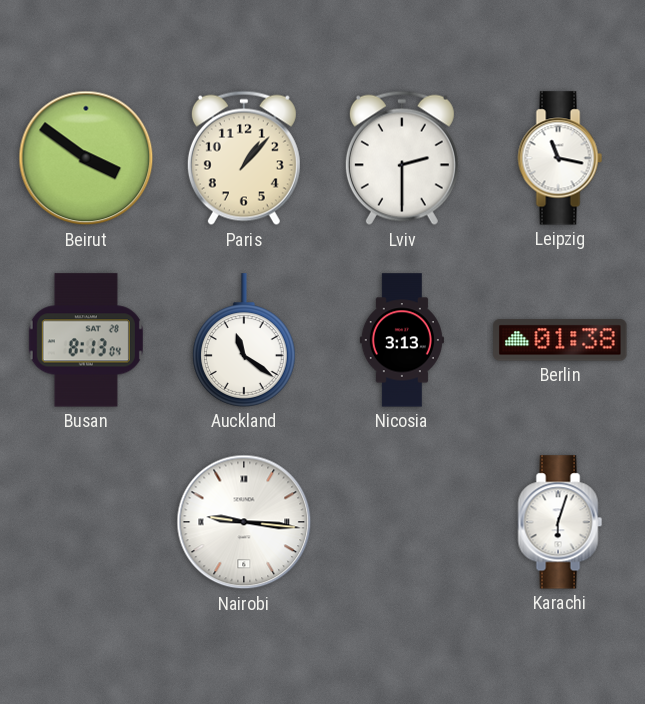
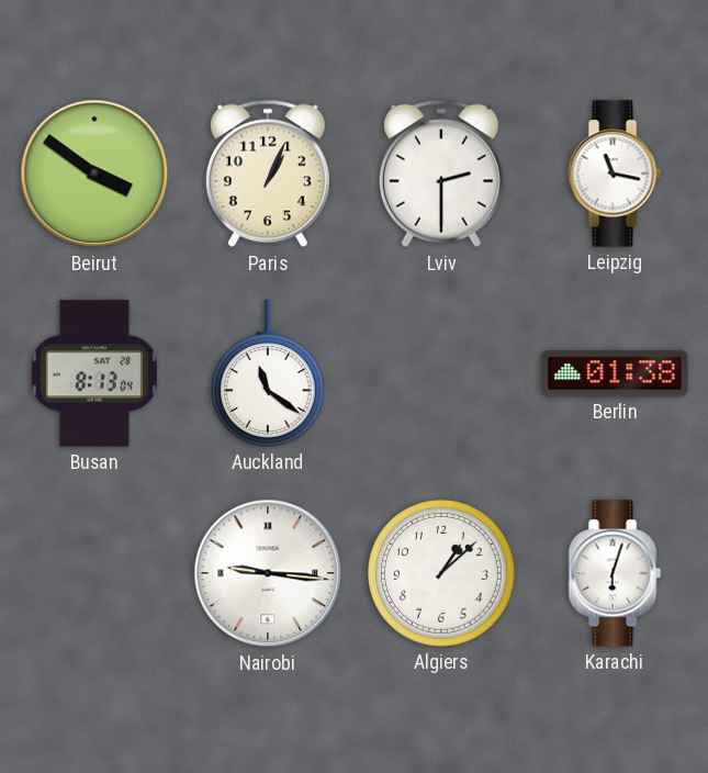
Paris: 1:07 -> 1:04
Nicosia: 3:13 -> none
Algiers: none -> 1:08
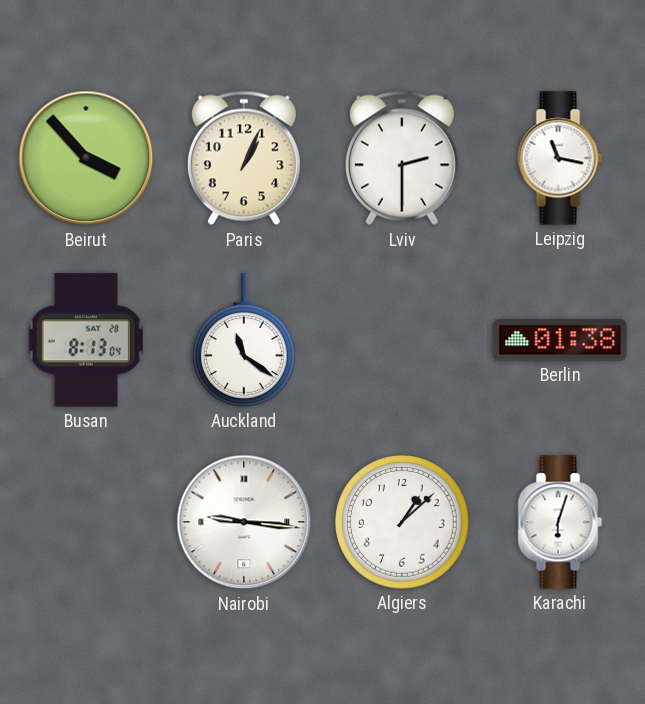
Beirut: 3:51 -> 3:53
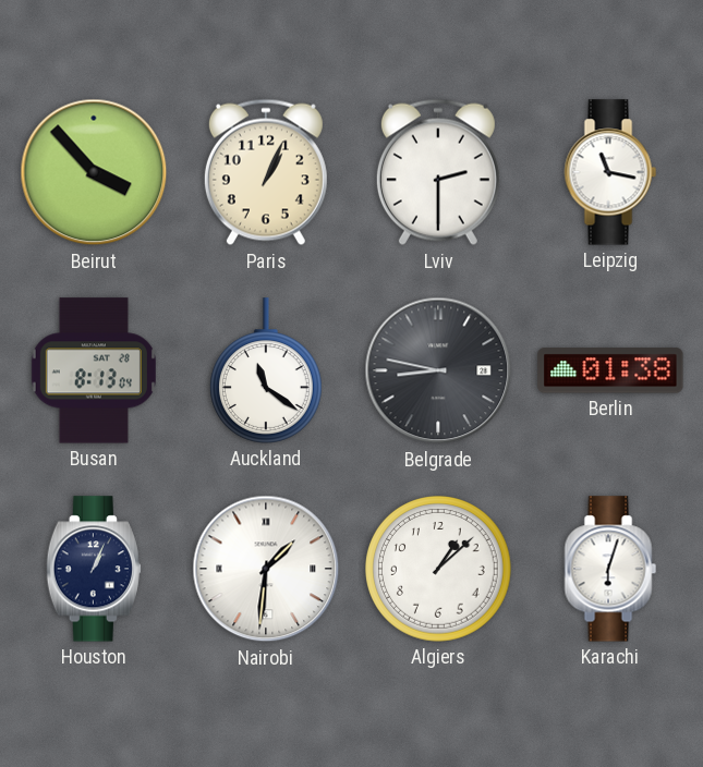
Belgrade: none -> 8:47
Houston: none -> 1:04
Nairobi: 9:16 -> 1:31
